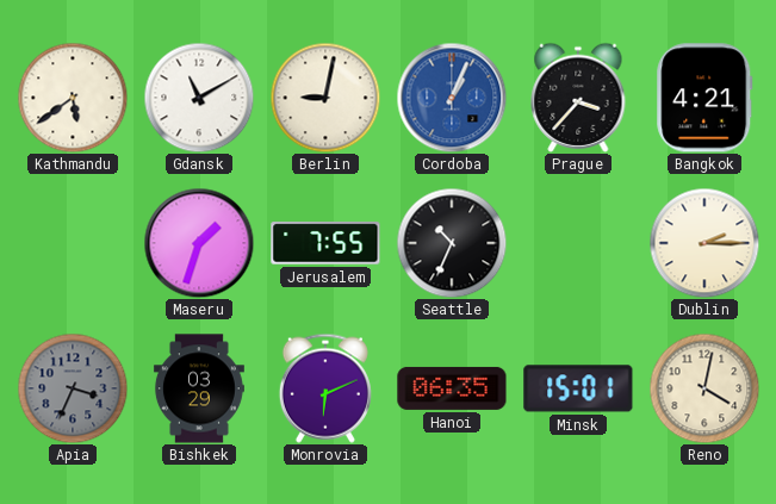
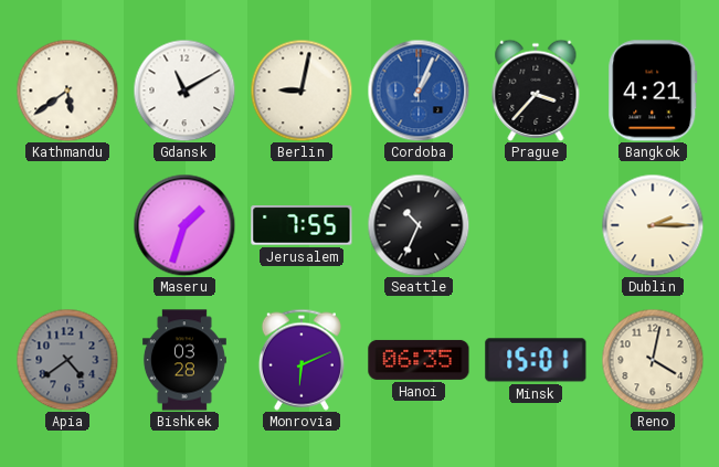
Apia: 3:34 -> 4:39
Bishkek: 03:29 -> 03:28
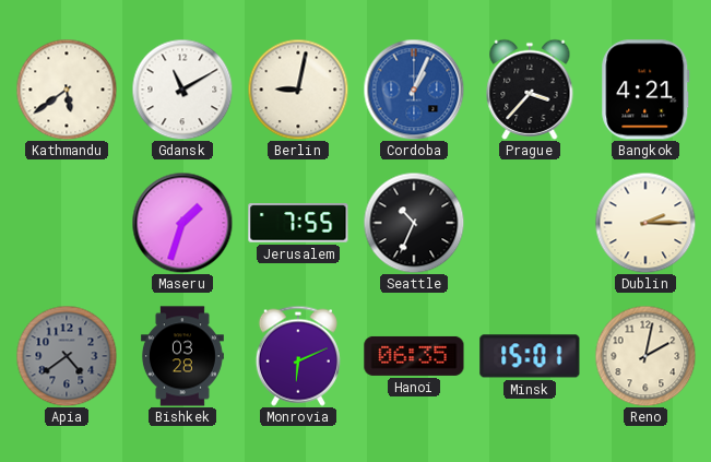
Reno: 4:02 -> 2:02
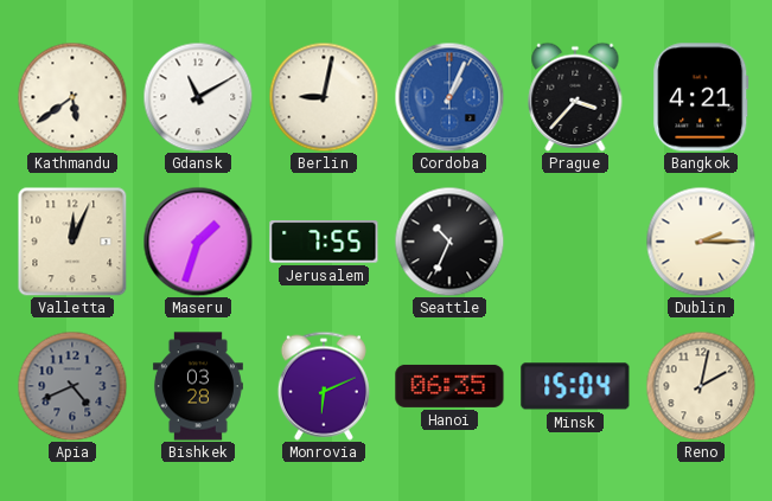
Valletta: none -> 12:04
Apia: 4:39 -> 4:41
Minsk: 15:01 -> 15:04
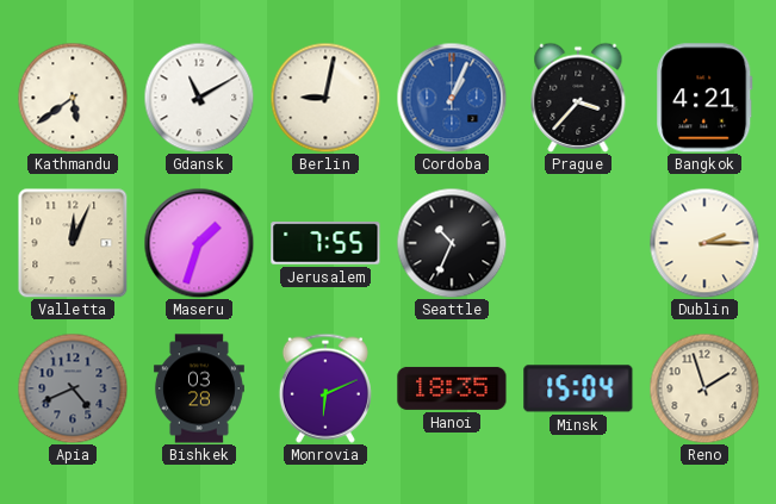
Hanoi: 06:35 -> 18:35
Reno: 2:02 -> 1:57
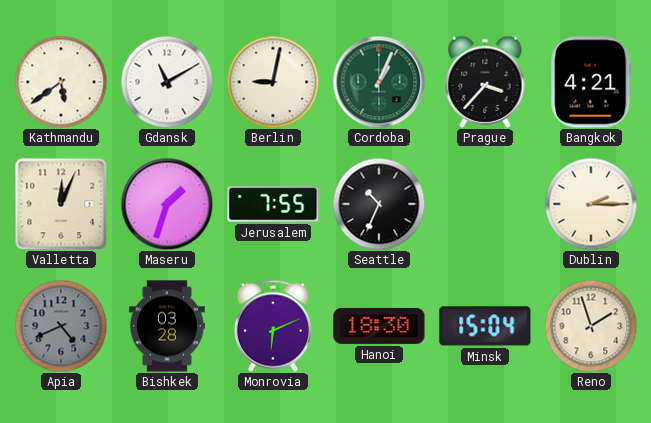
Cordoba dial: blue -> green
Hanoi: 18:35 -> 18:30
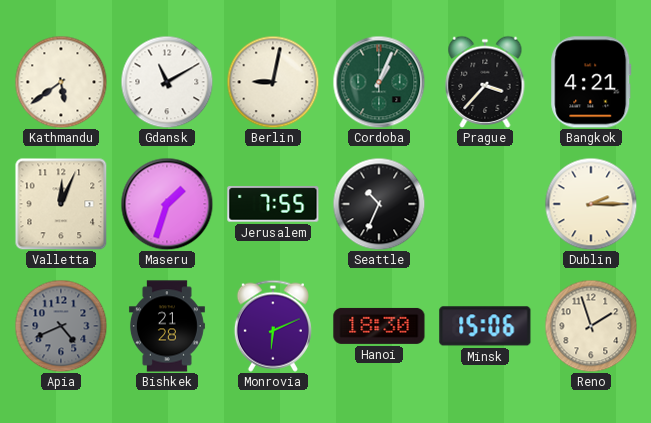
Bishkek: 03:28 -> 21:28
Minsk: 15:04 -> 15:06
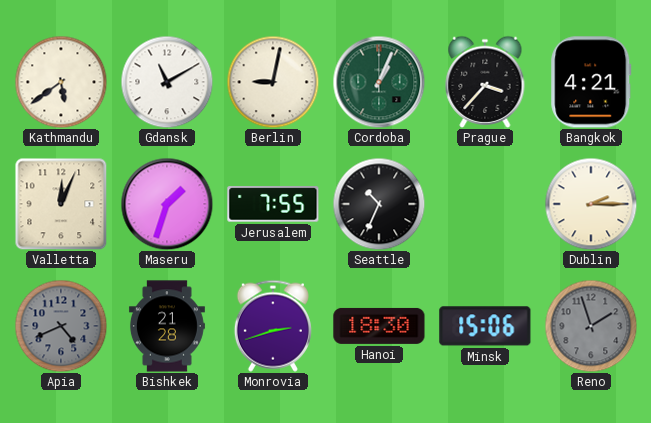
Monrovia: 6:11 -> 2:42
Reno dial: cream -> grey
